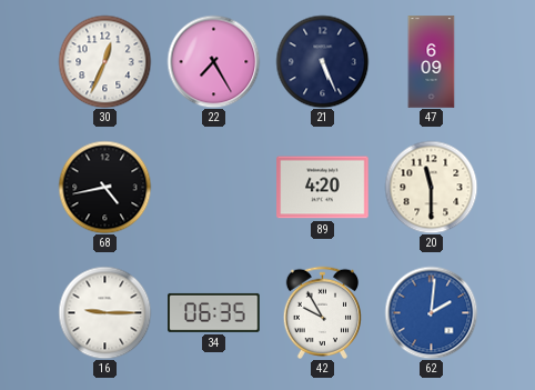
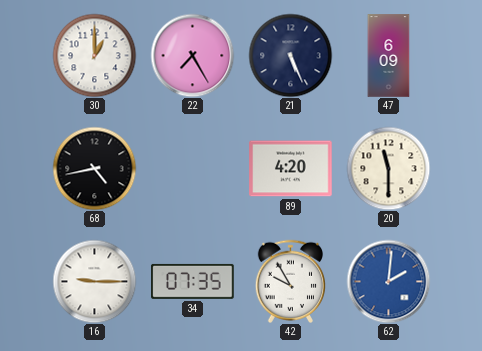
30: 12:34 -> 1:00
34: 06:35 -> 07:35
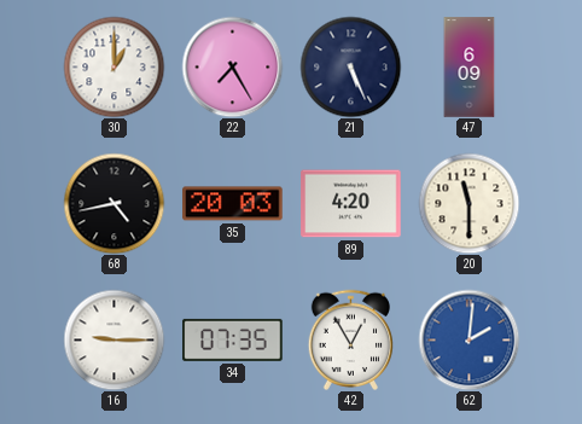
35: none -> 20:03
42: 9:55 -> 12:55
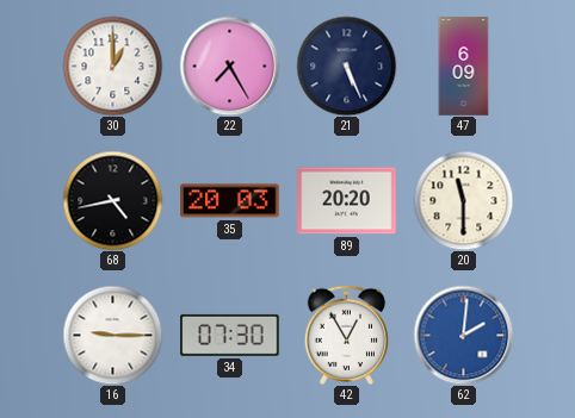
89: 4:20 -> 20:20
34: 07:35 -> 07:30
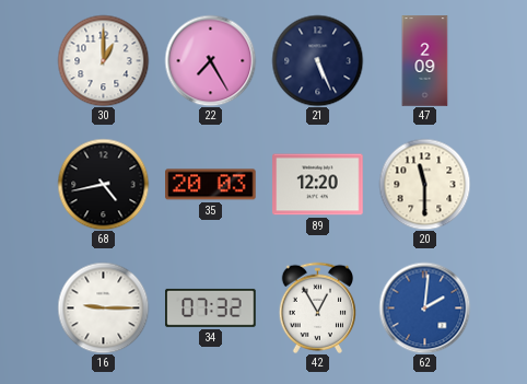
47: 6:09 -> 2:09
89: 20:20 -> 12:20
34: 07:30 -> 07:32
